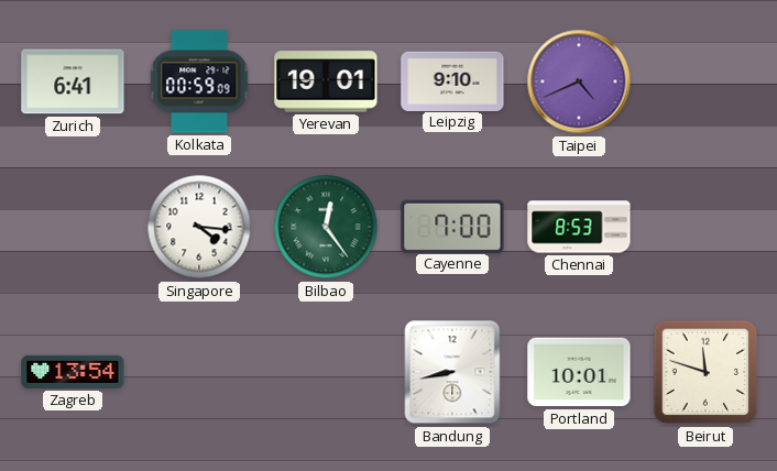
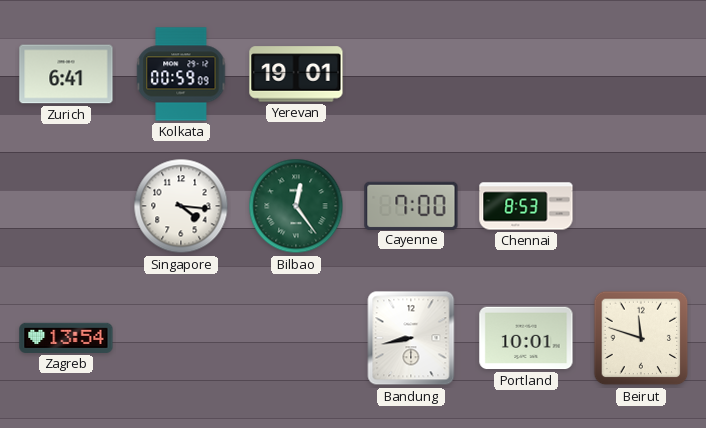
Leipzig: 9:10 -> none
Taipei: 4:41 -> none
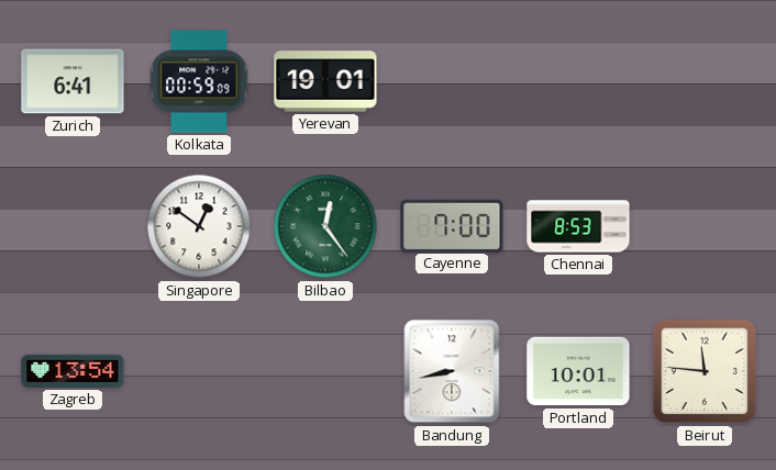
Singapore: 4:16 -> 12:51
Beirut: 11:48 -> 11:46
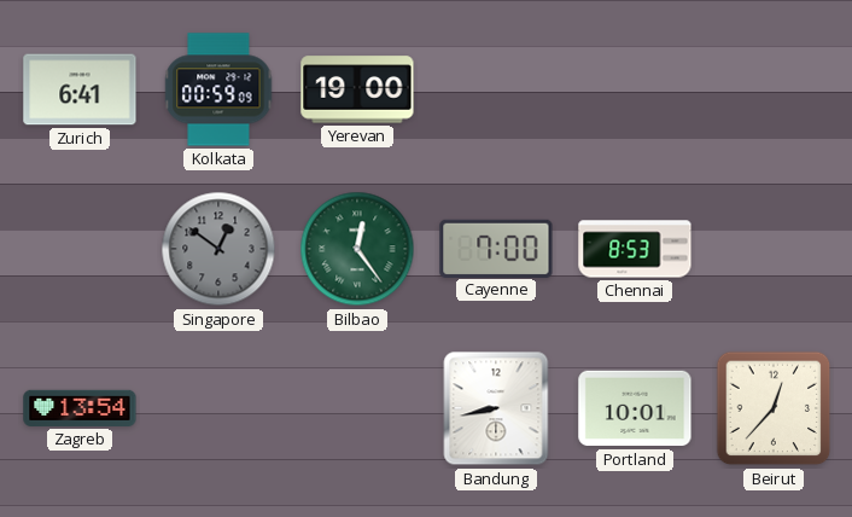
Yerevan: 19:01 -> 19:00
Singapore dial: white -> grey
Beirut: 11:46 -> 12:37
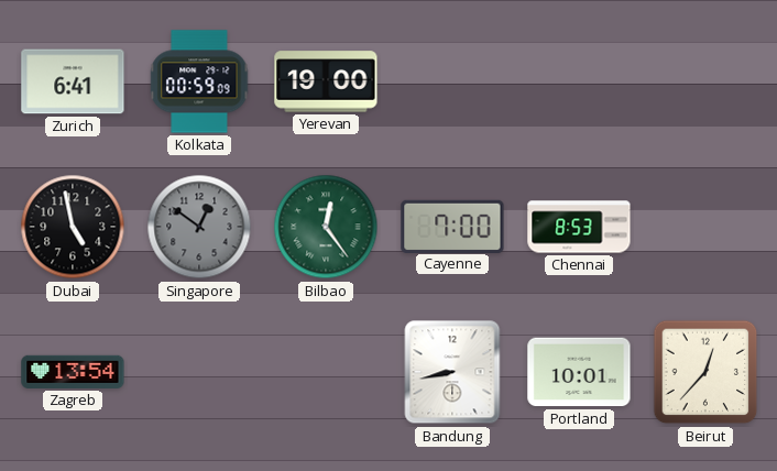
Dubai: none -> 4:58
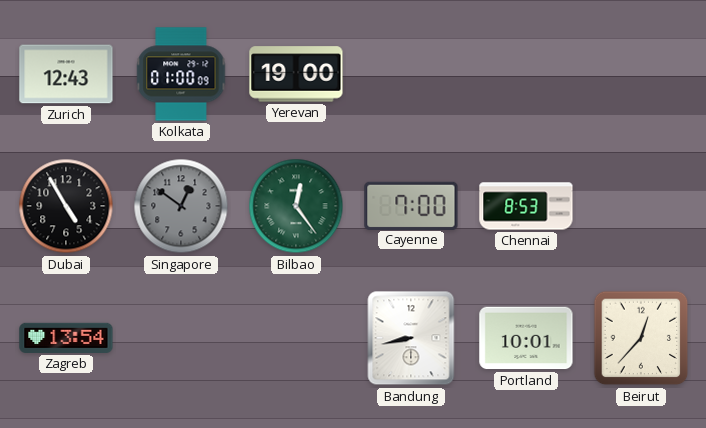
Zurich: 6:41 -> 12:43
Kolkata: 00:59 -> 01:00
Dubai: 4:58 -> 4:55
